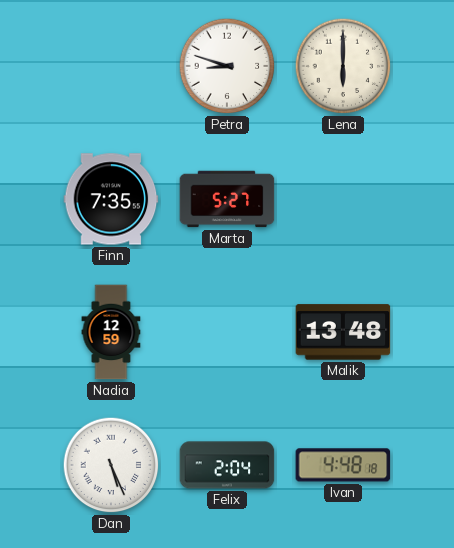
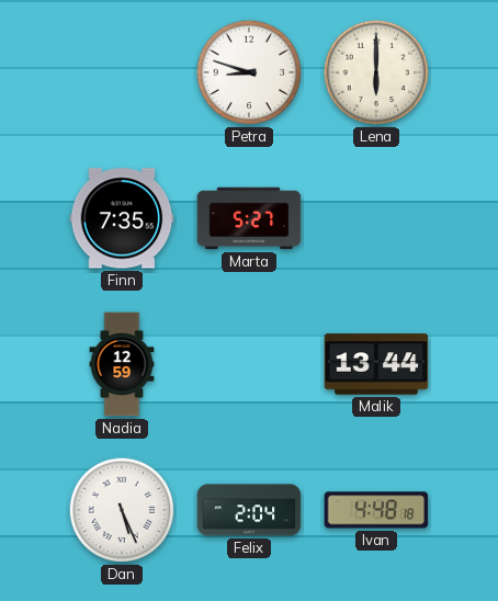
Malik: 13:48 -> 13:44
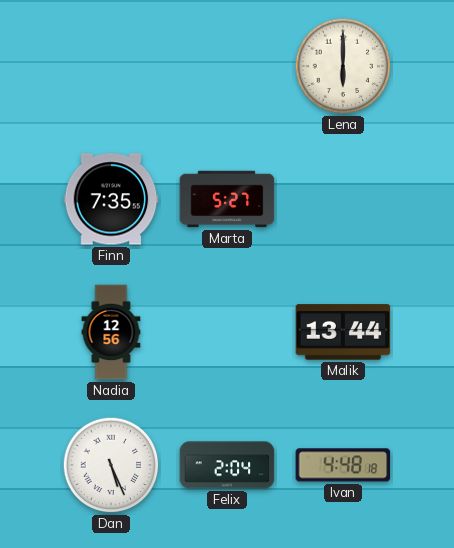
Petra: 8:48 -> none
Nadia: 12:59 -> 12:56
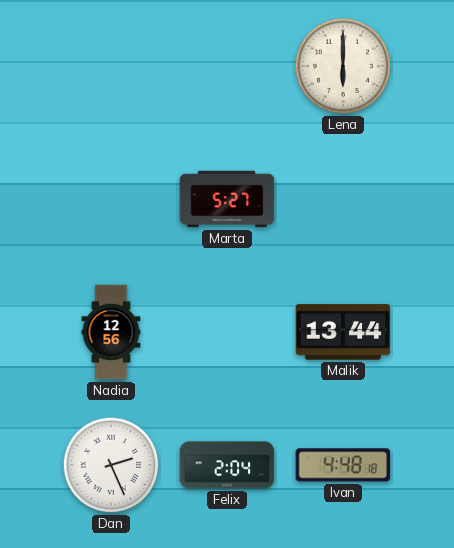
Finn: 7:35 -> none
Dan: 5:26 -> 2:26
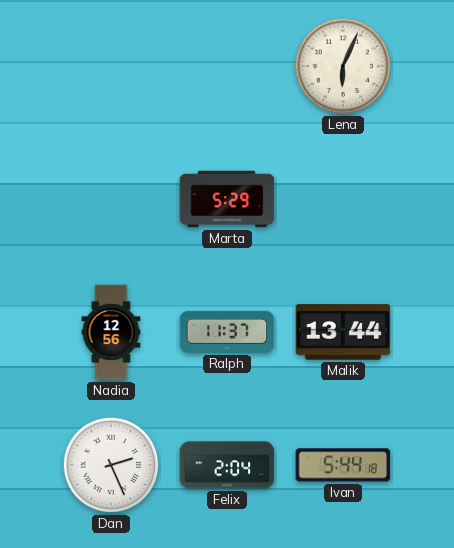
Lena: 6:00 -> 6:04
Marta: 5:27 -> 5:29
Ralph: none -> 11:37
Ivan: 4:48 -> 5:44
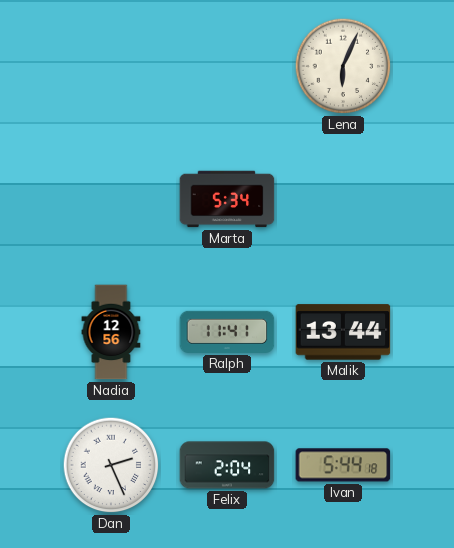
Marta: 5:29 -> 5:34
Ralph: 11:37 -> 11:41
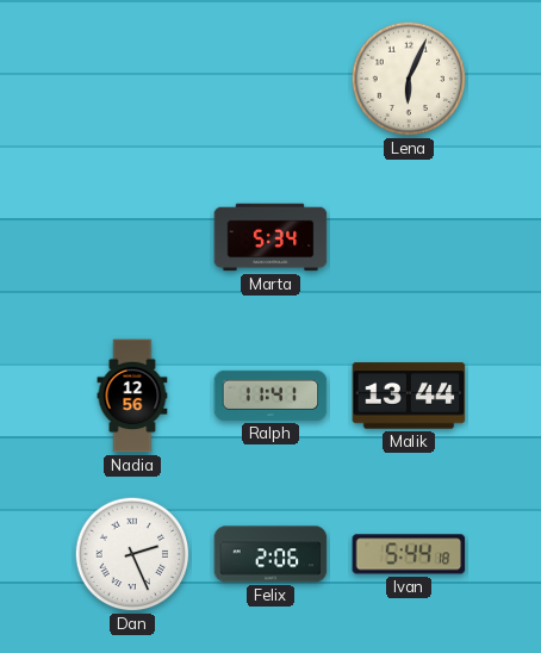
Felix: 2:04 -> 2:06
